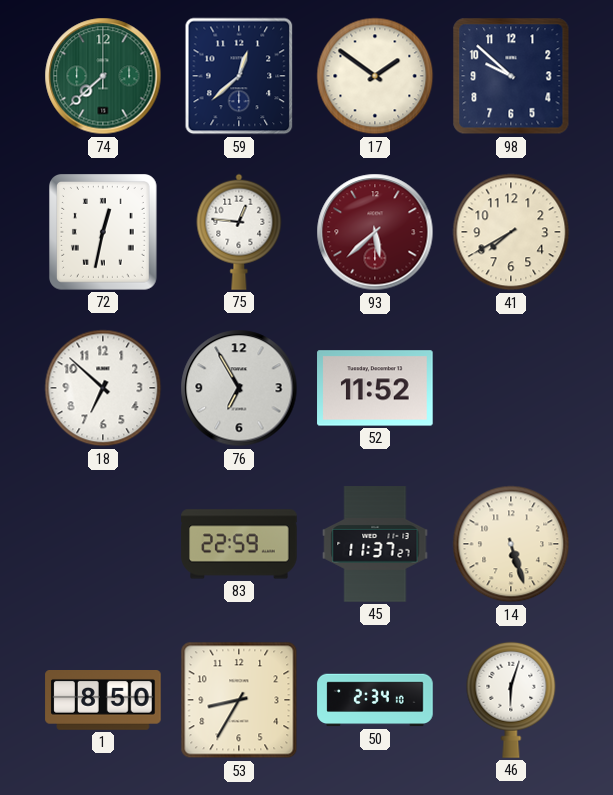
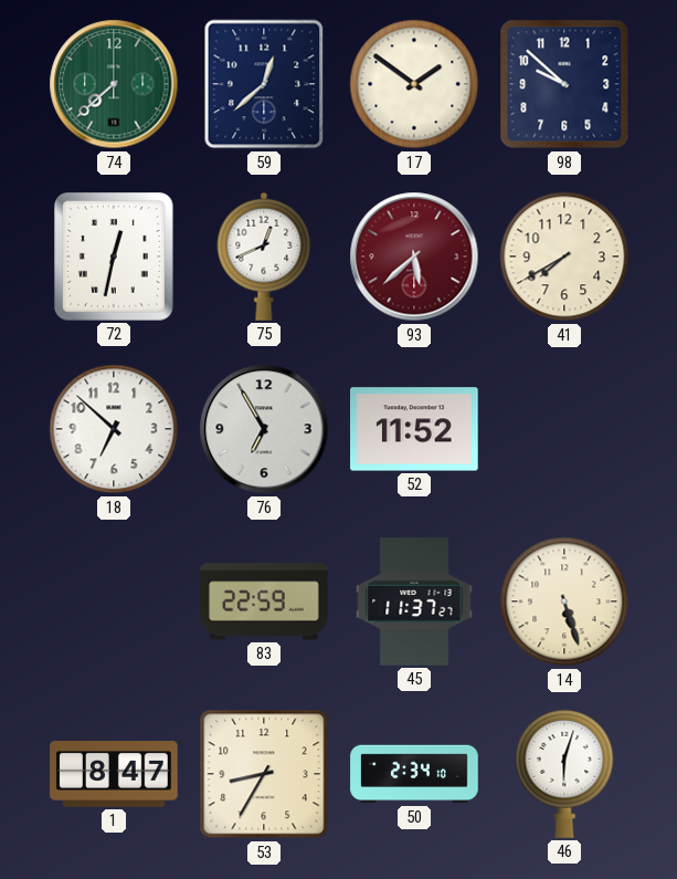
75: 12:46 -> 12:41
1: 8:50 -> 8:47
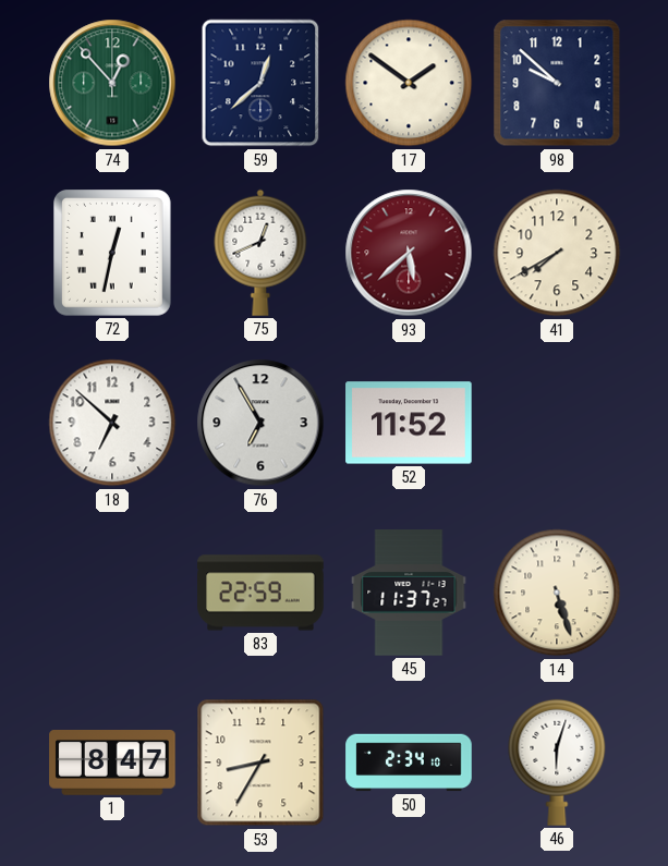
74: 7:38 -> 12:53
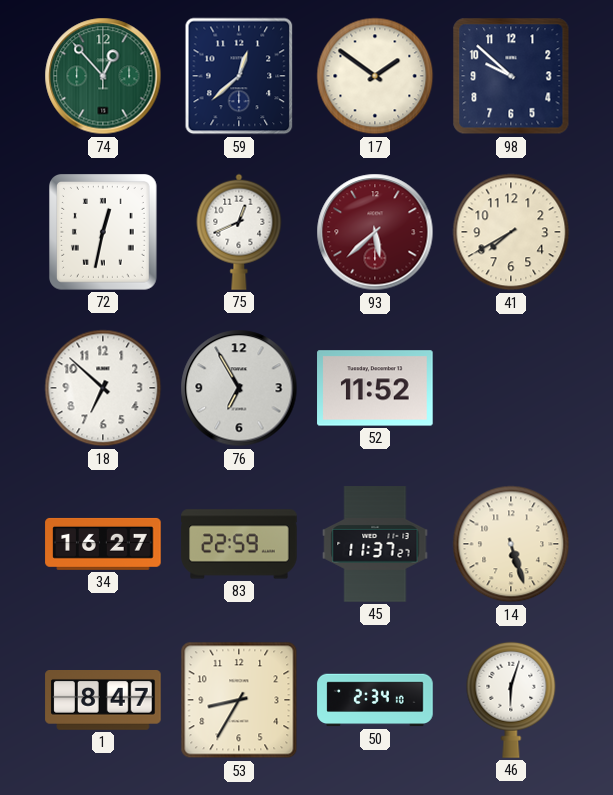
34: none -> 16:27
